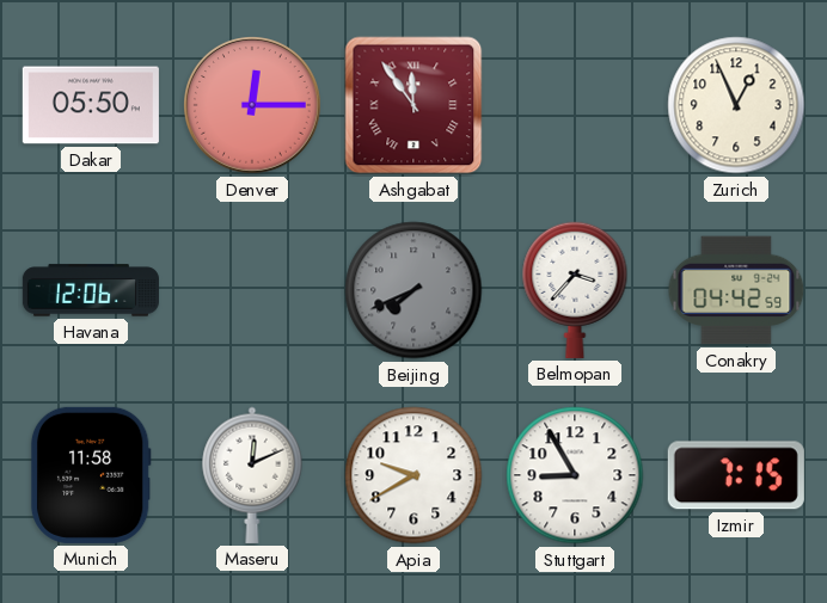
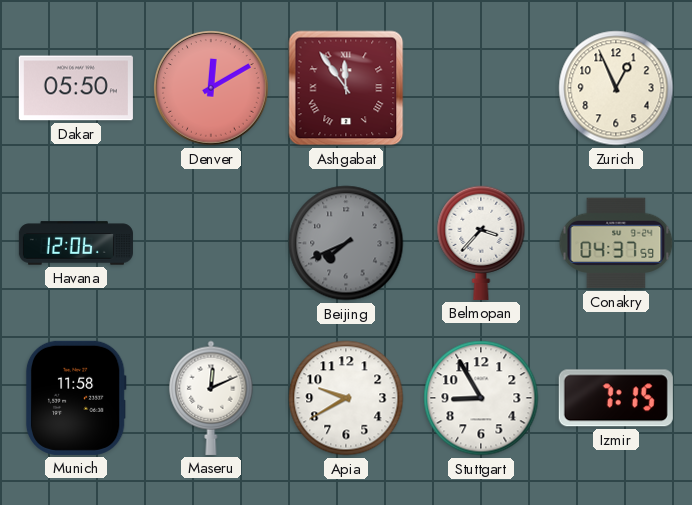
Denver: 12:15 -> 12:10
Conakry: 04:42 -> 04:37
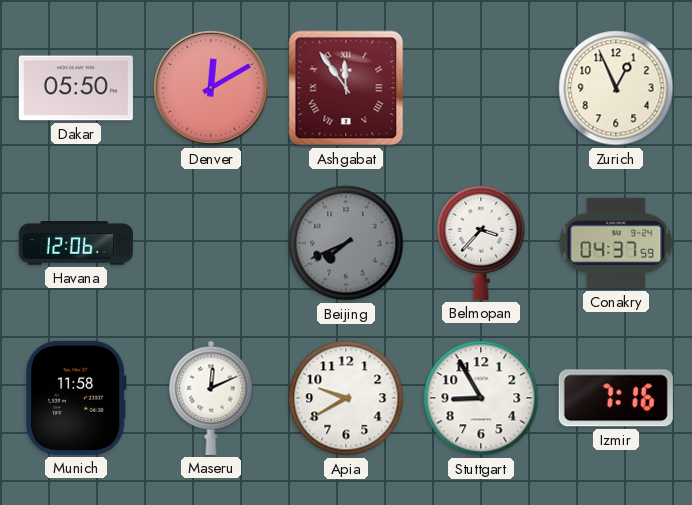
Izmir: 7:15 -> 7:16
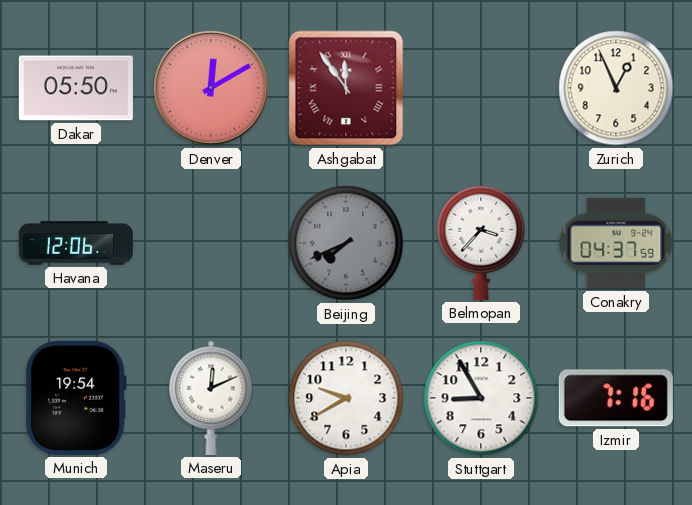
Munich: 11:58 -> 19:54
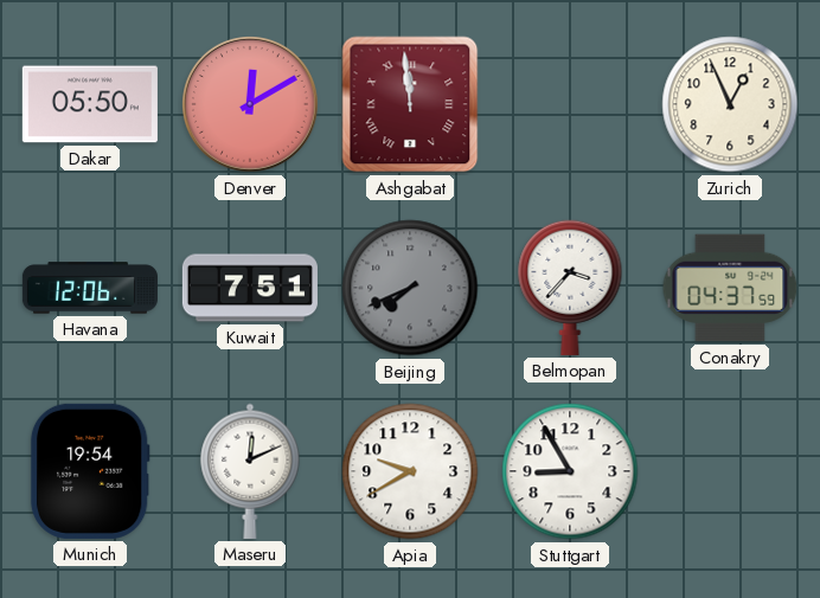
Ashgabat: 11:54 -> 11:59
Kuwait: none -> 7:51
Izmir: 7:16 -> none
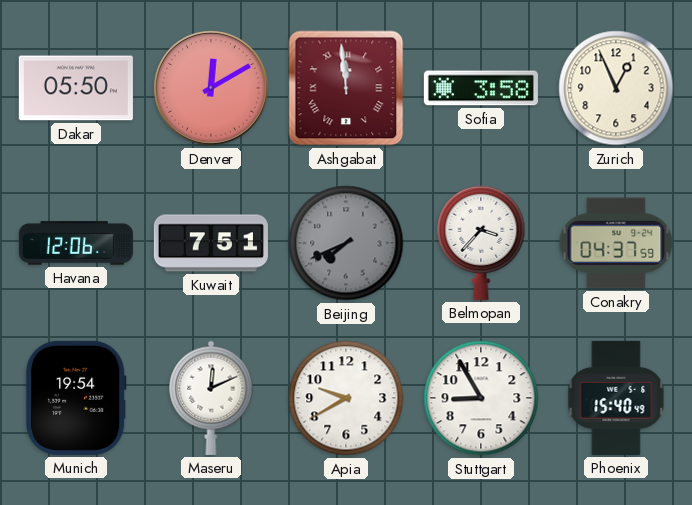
Sofia: none -> 3:58
Phoenix: none -> 15:40
